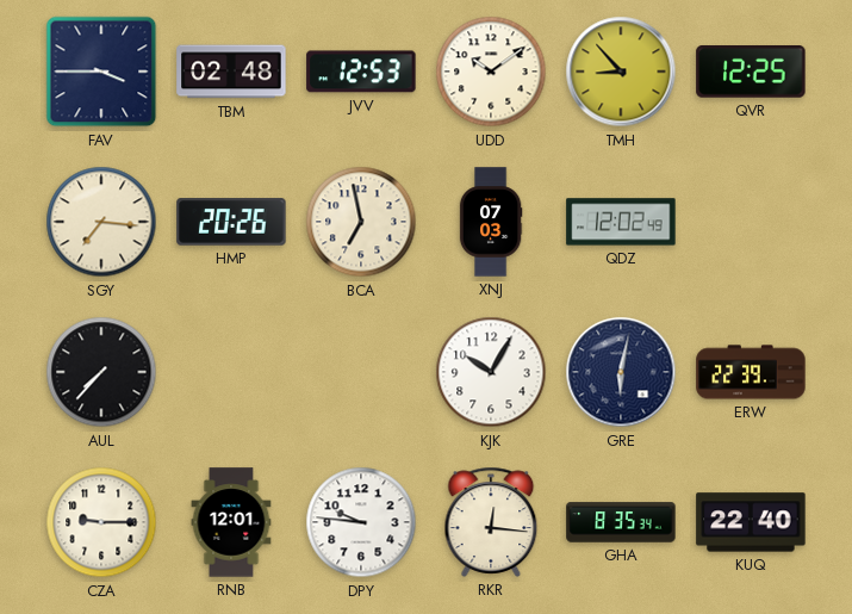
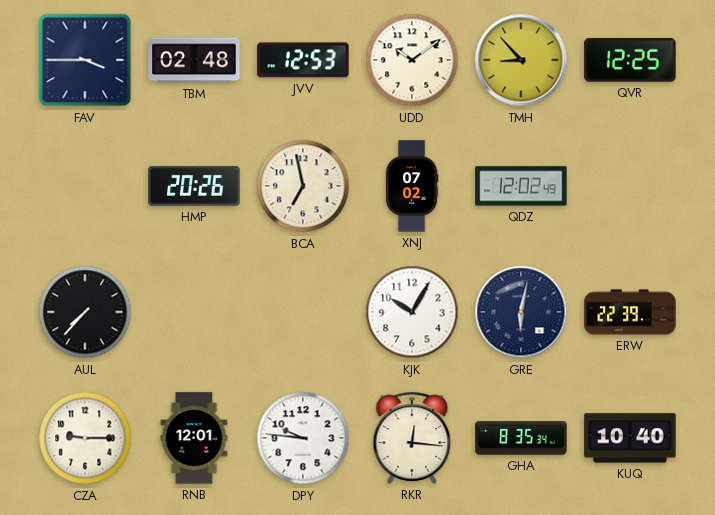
SGY: 7:16 -> none
XNJ: 07:03 -> 07:02
KUQ: 22:40 -> 10:40
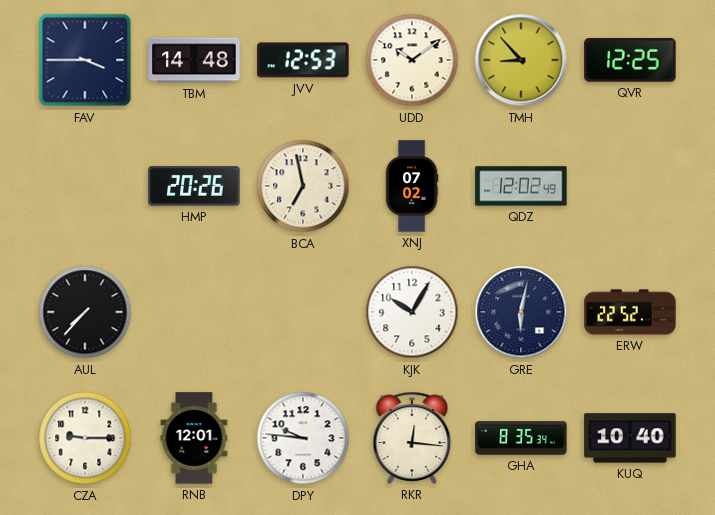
TBM: 02:48 -> 14:48
ERW: 22:39 -> 22:52
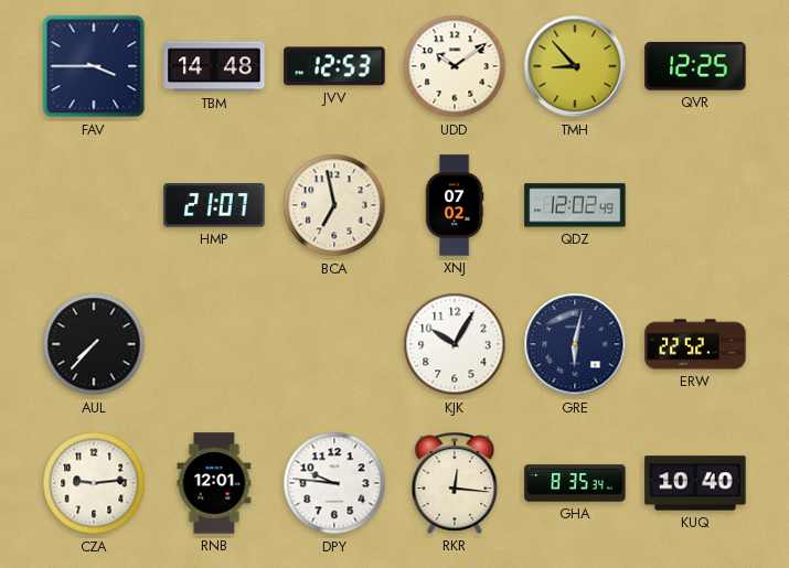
HMP: 20:26 -> 21:07
CZA: 9:15 -> 9:14
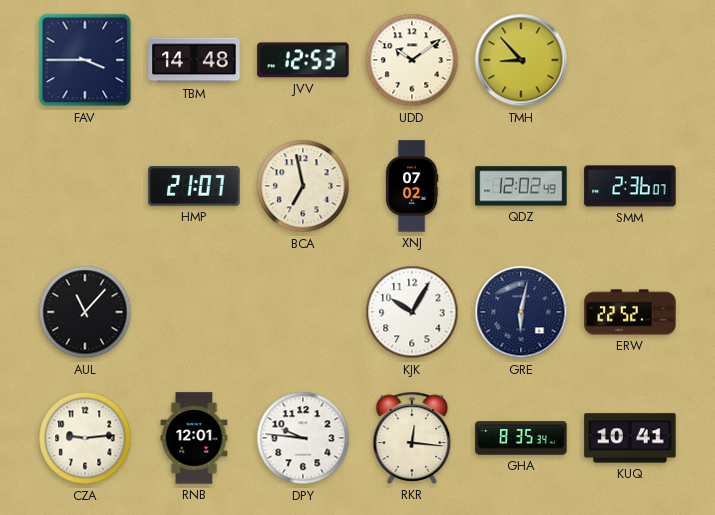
QVR: 12:25 -> none
SMM: none -> 2:36
AUL: 7:37 -> 11:07
KUQ: 10:40 -> 10:41
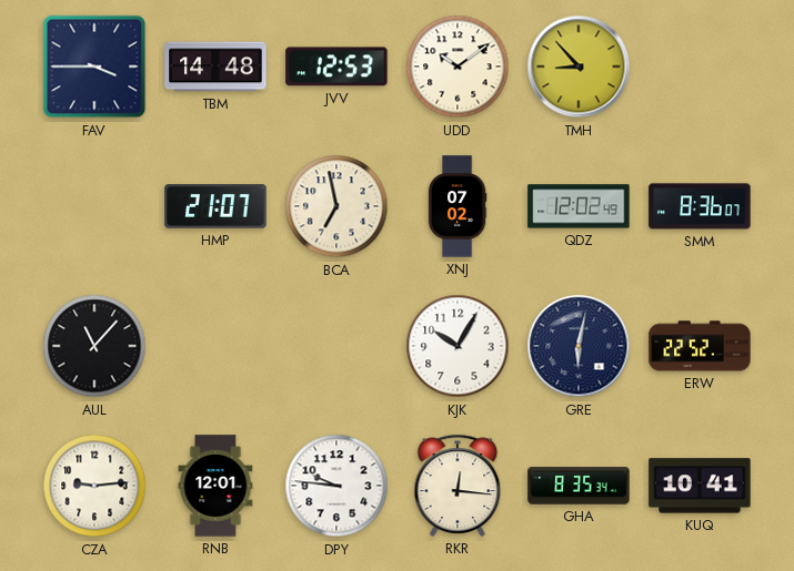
SMM: 2:36 -> 8:36
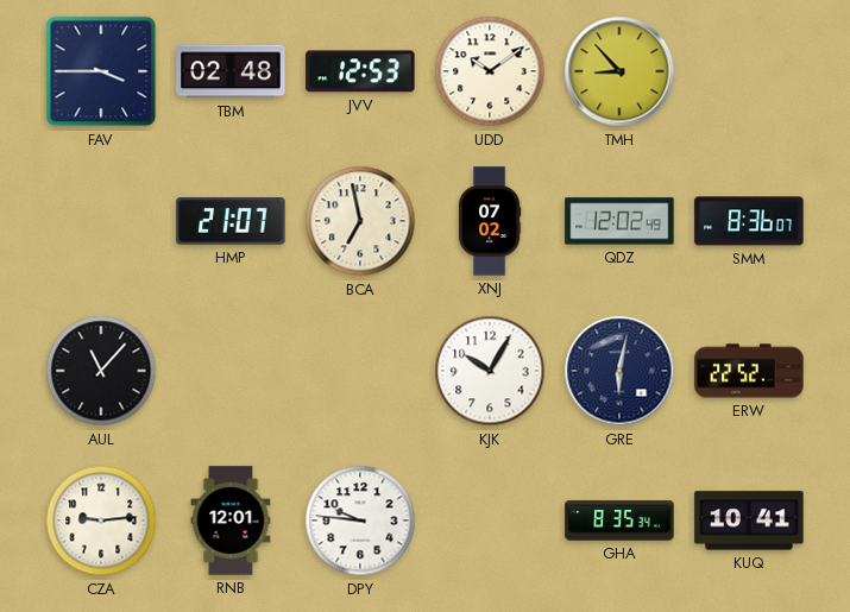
TBM: 14:48 -> 02:48
RKR: 12:16 -> none
